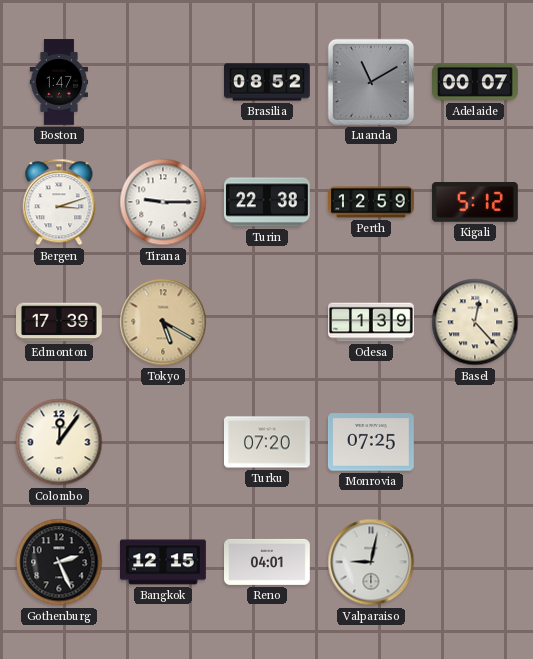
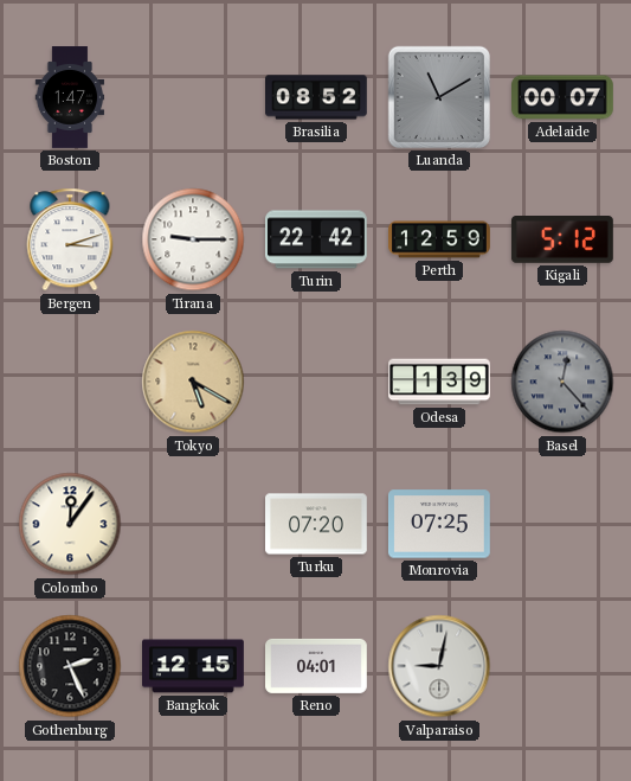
Turin: 22:38 -> 22:42
Edmonton: 17:39 -> none
Basel dial: cream -> grey
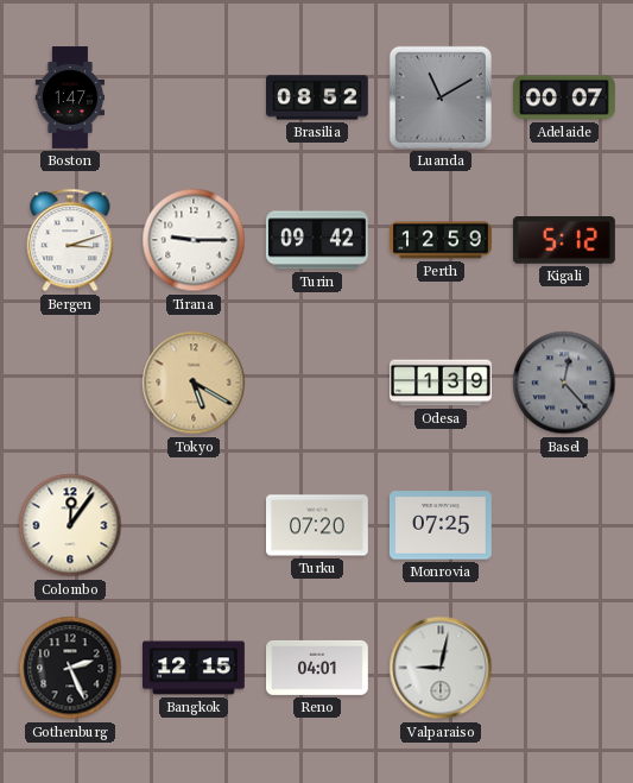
Turin: 22:42 -> 09:42
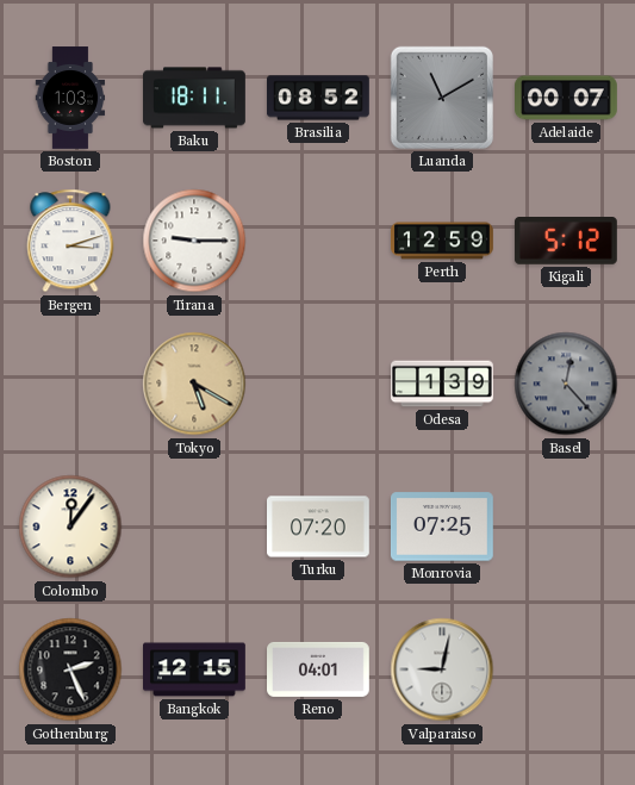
Boston: 1:47 -> 1:03
Baku: none -> 18:11
Turin: 09:42 -> none
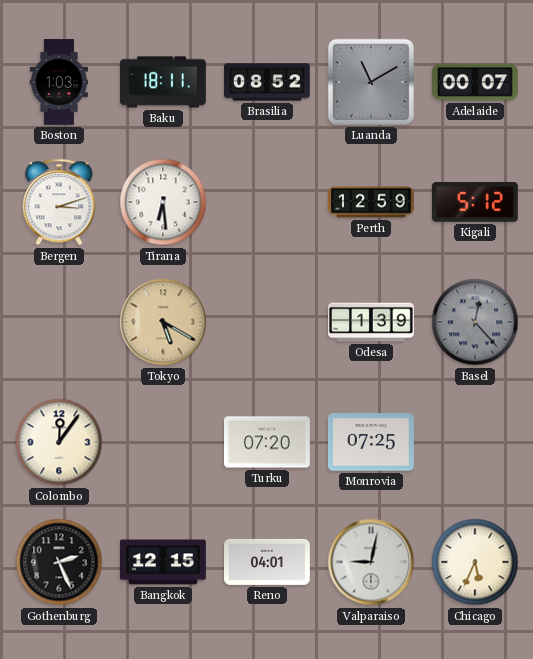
Tirana: 9:15 -> 6:29
Chicago: none -> 5:34
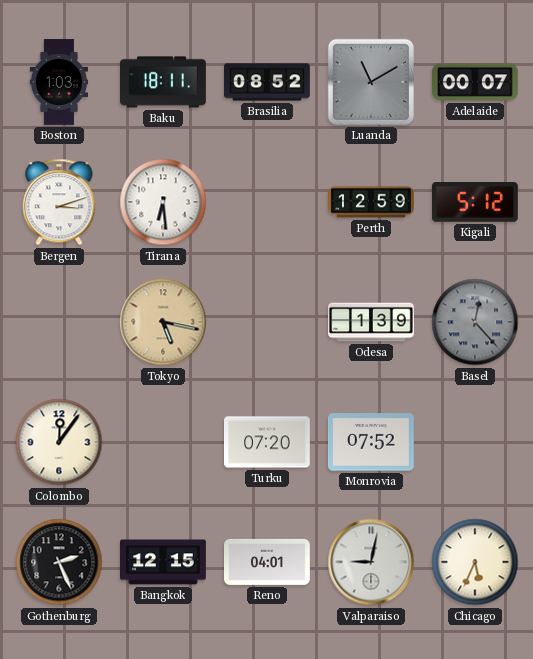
Tokyo: 5:20 -> 5:17
Monrovia: 07:25 -> 07:52
